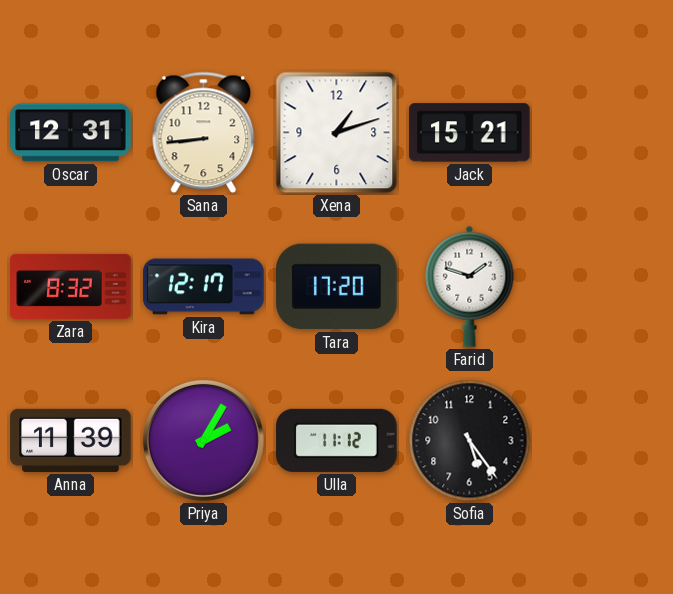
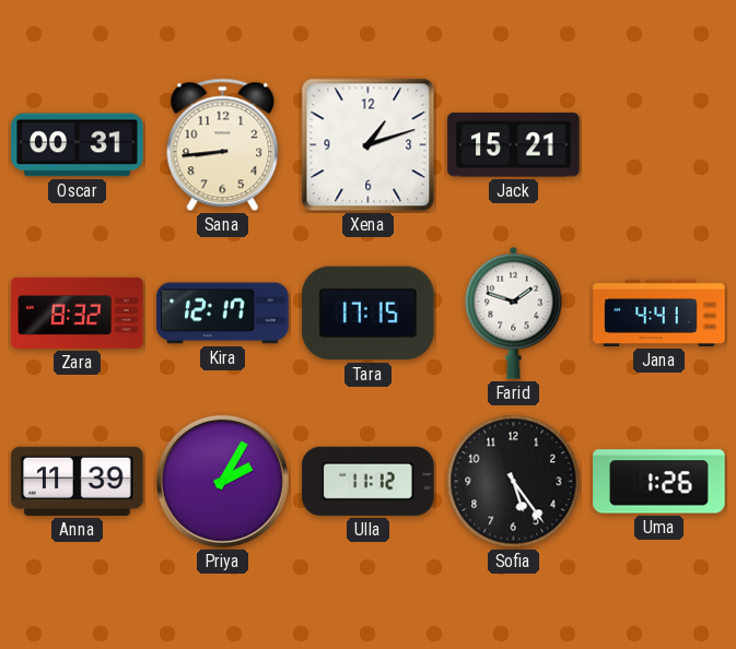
Oscar: 12:31 -> 00:31
Tara: 17:20 -> 17:15
Jana: none -> 4:41
Uma: none -> 1:26
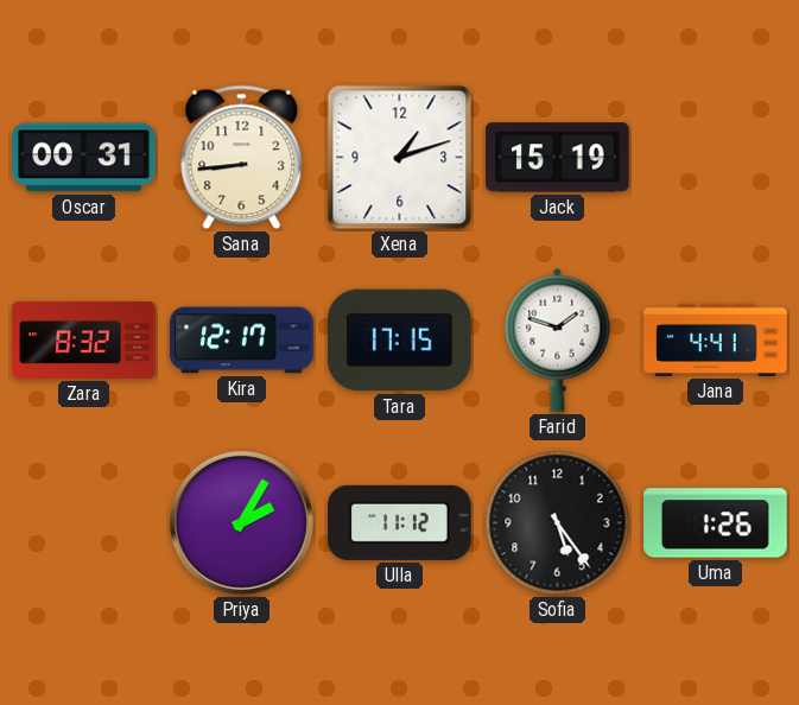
Jack: 15:21 -> 15:19
Anna: 11:39 -> none
